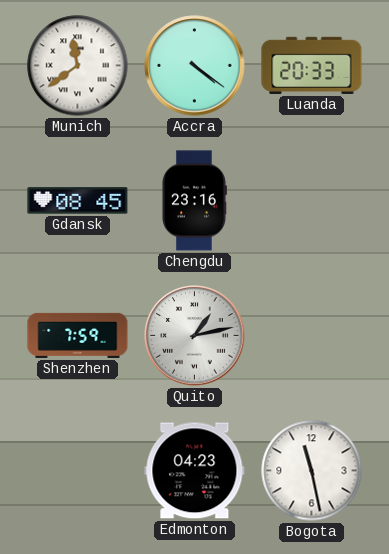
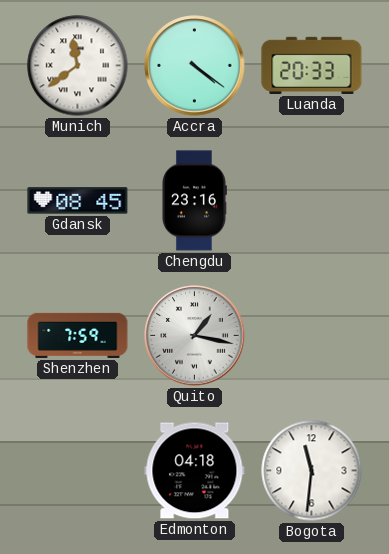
Quito: 1:13 -> 1:17
Edmonton: 04:23 -> 04:18
Bogota: 11:28 -> 11:31
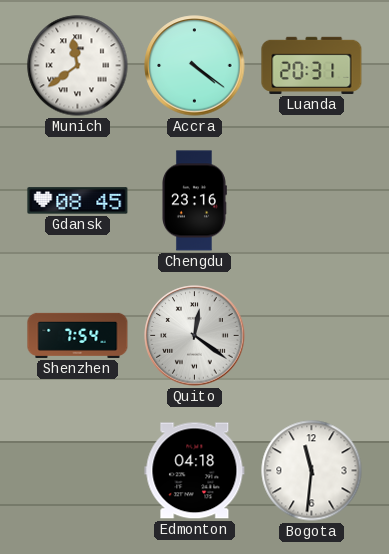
Luanda: 20:33 -> 20:31
Shenzhen: 7:59 -> 7:54
Quito: 1:17 -> 12:21
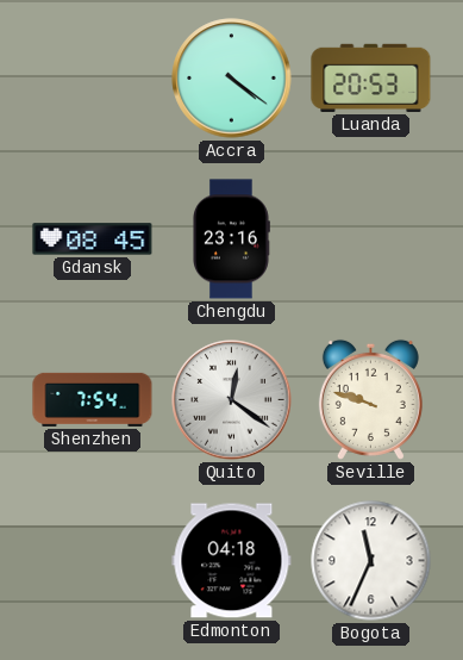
Munich: 11:39 -> none
Luanda: 20:31 -> 20:53
Seville: none -> 9:48
Bogota: 11:31 -> 11:34
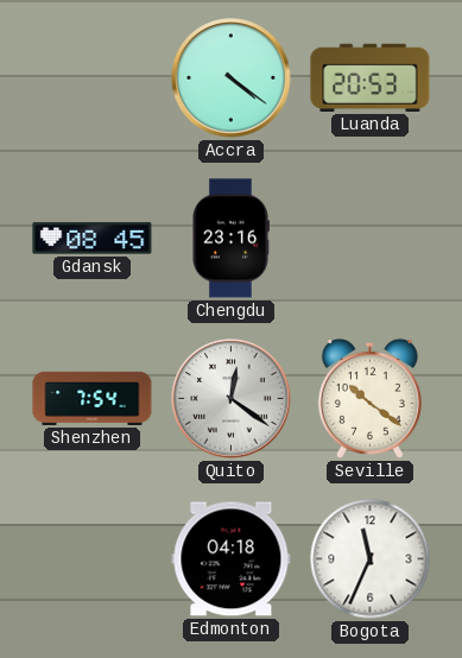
Seville: 9:48 -> 10:21
